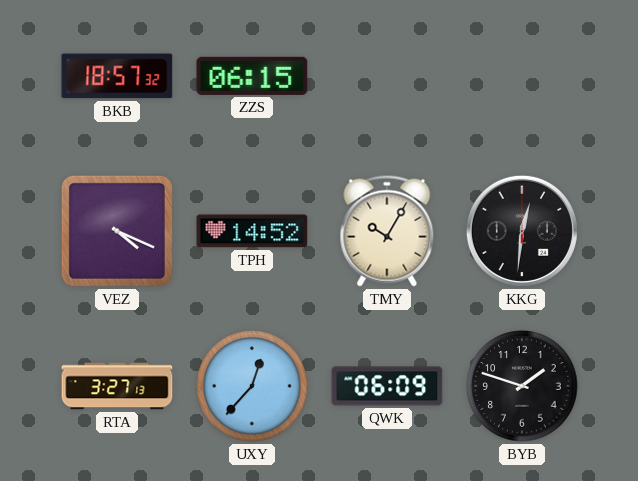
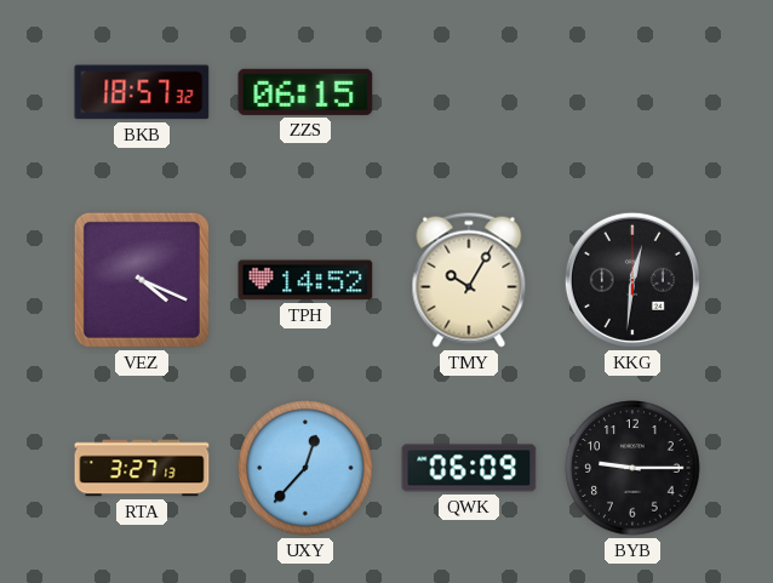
BYB: 1:48 -> 9:15
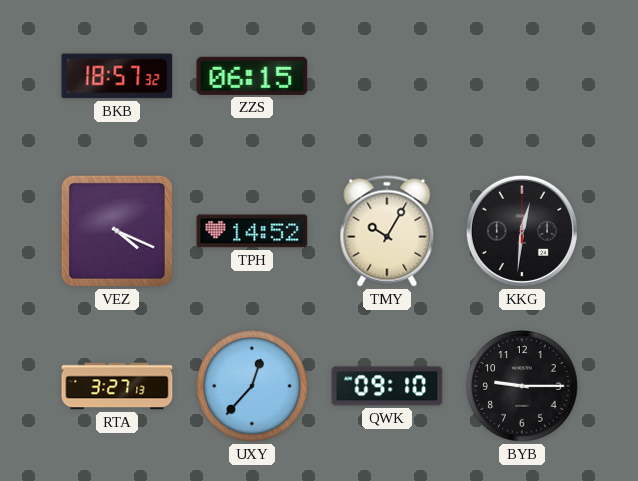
QWK: 06:09 -> 09:10
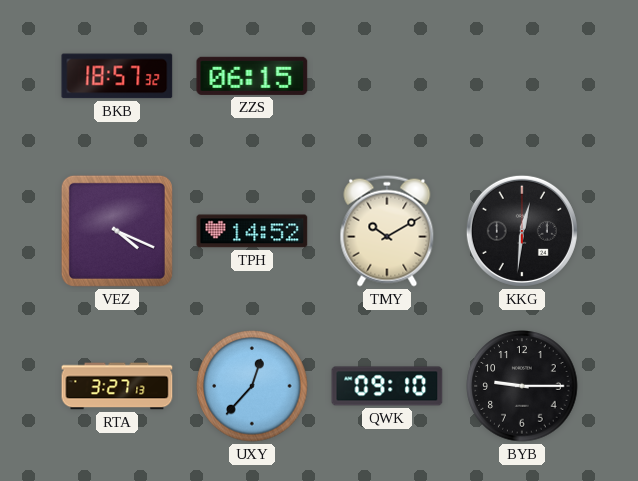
TMY: 10:05 -> 10:10
